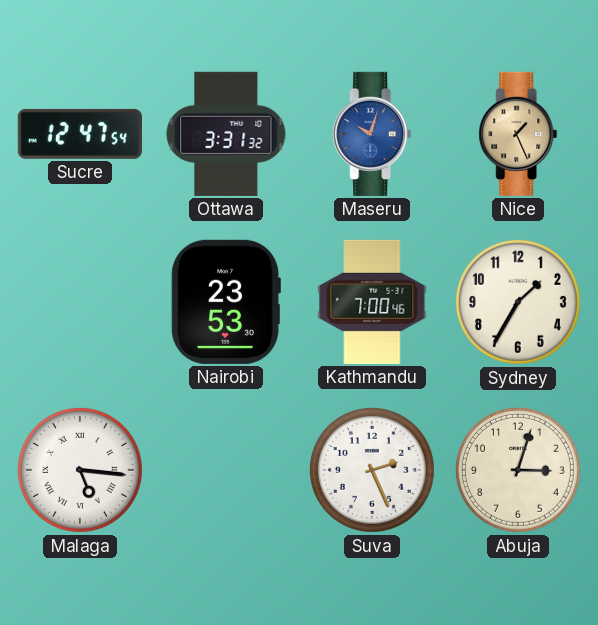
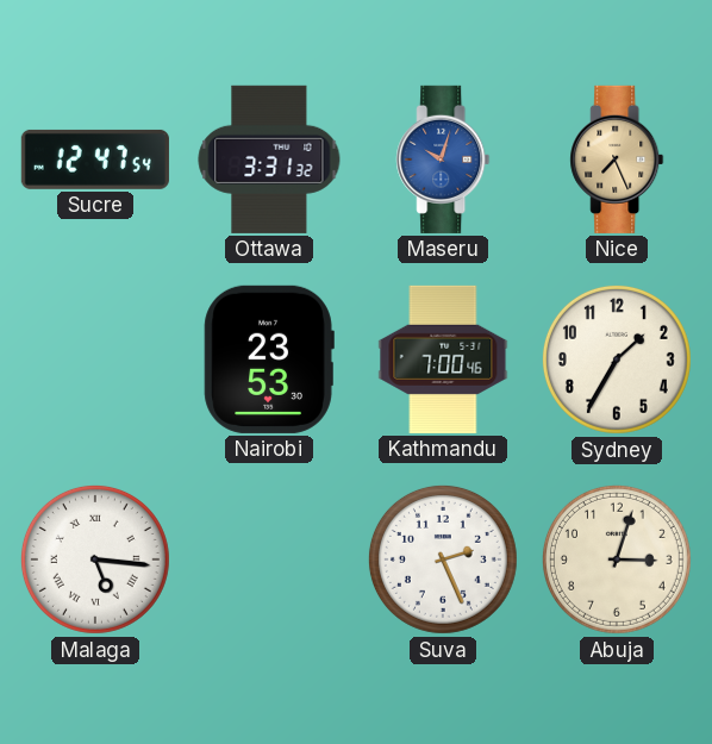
Nice: 1:26 -> 7:26
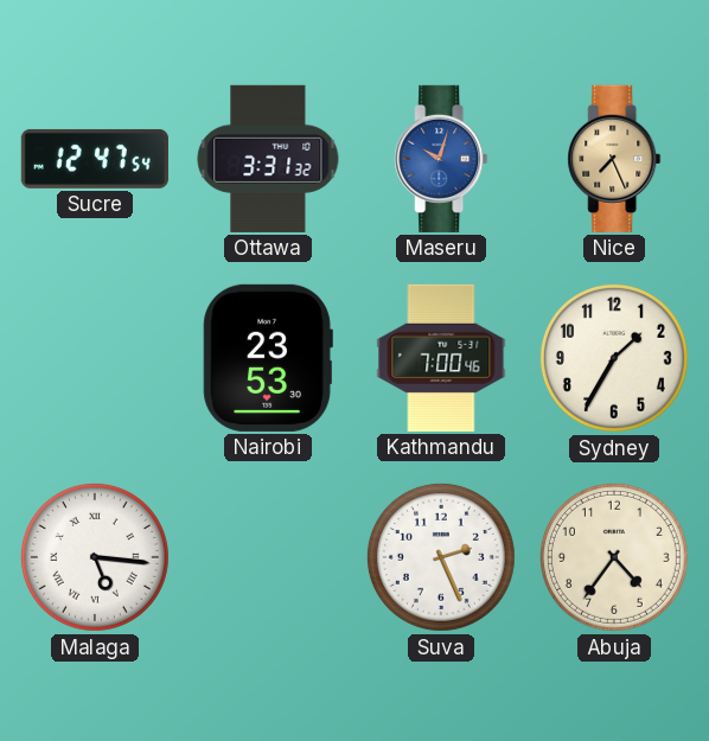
Abuja: 3:03 -> 4:36
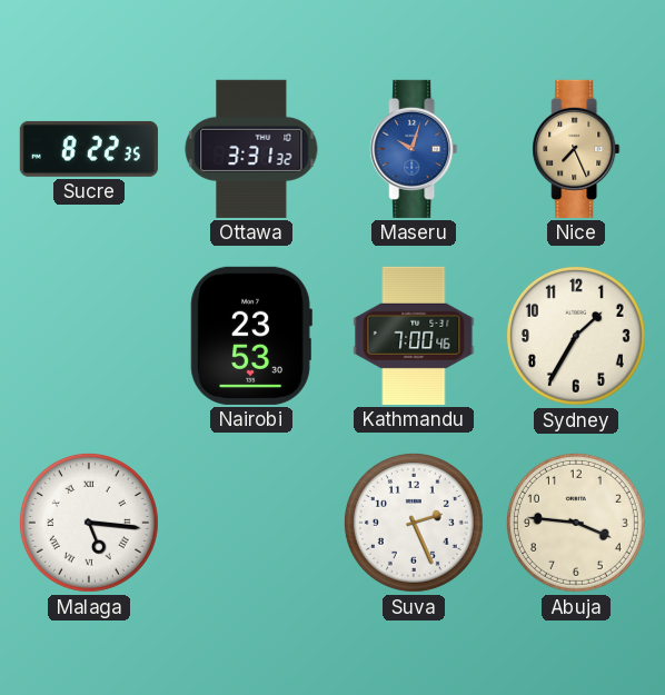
Sucre: 12:47 -> 8:22
Abuja: 4:36 -> 3:46
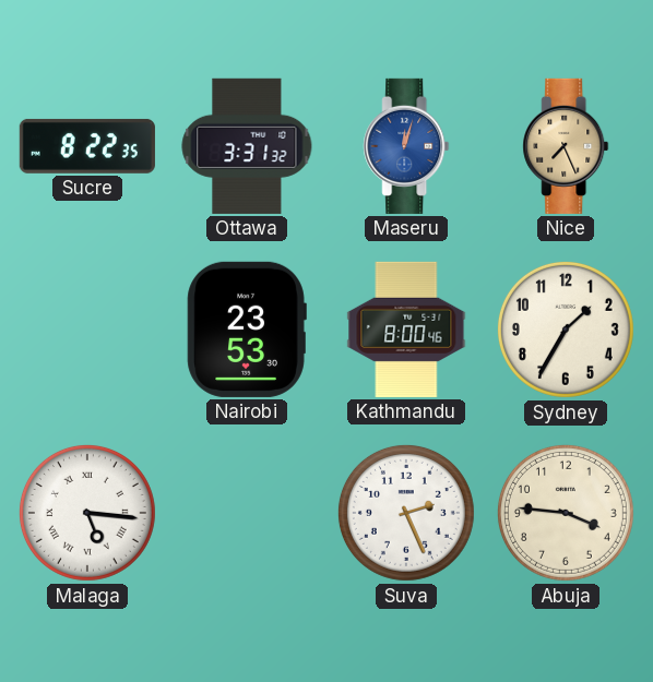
Maseru: 10:03 -> 12:03
Kathmandu: 7:00 -> 8:00
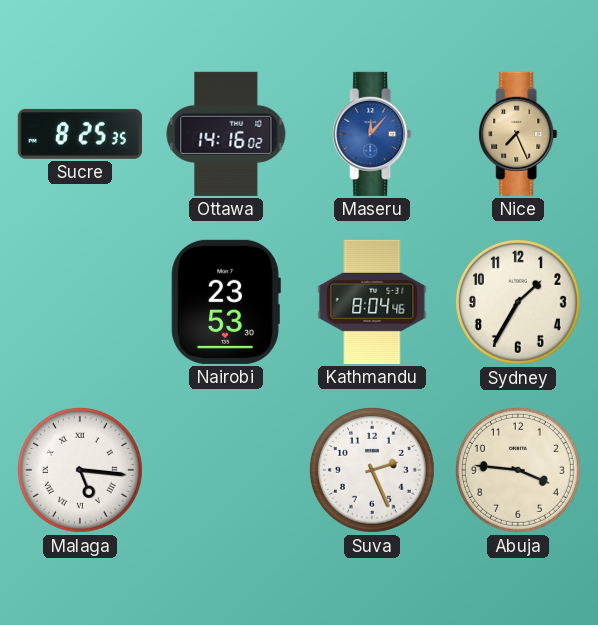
Sucre: 8:22 -> 8:25
Ottawa: 3:31 -> 14:16
Maseru: 12:03 -> 12:07
Kathmandu: 8:00 -> 8:04
